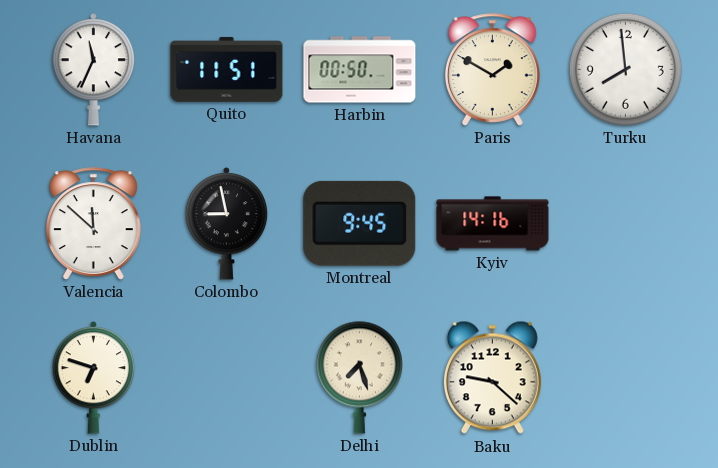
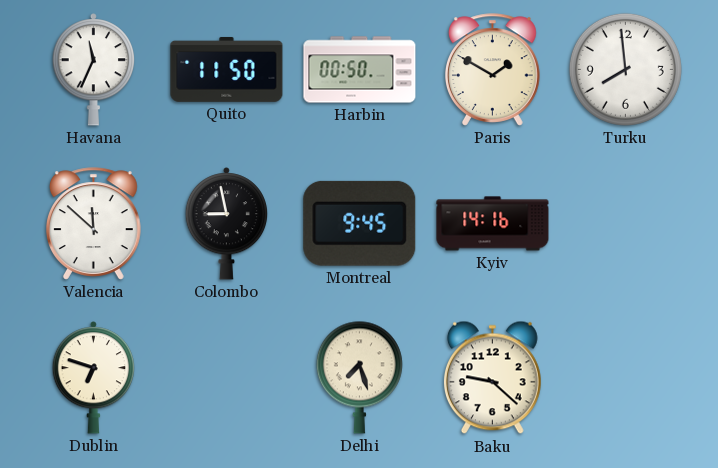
Quito: 11:51 -> 11:50
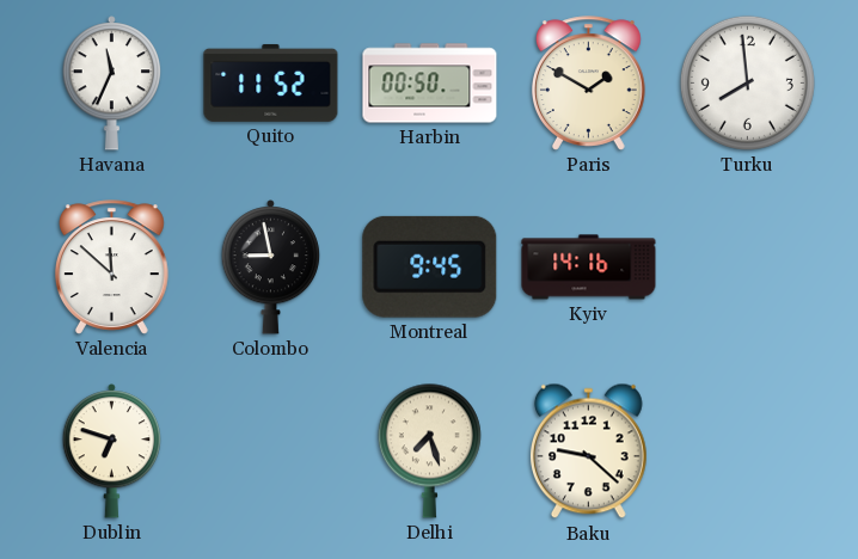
Quito: 11:50 -> 11:52
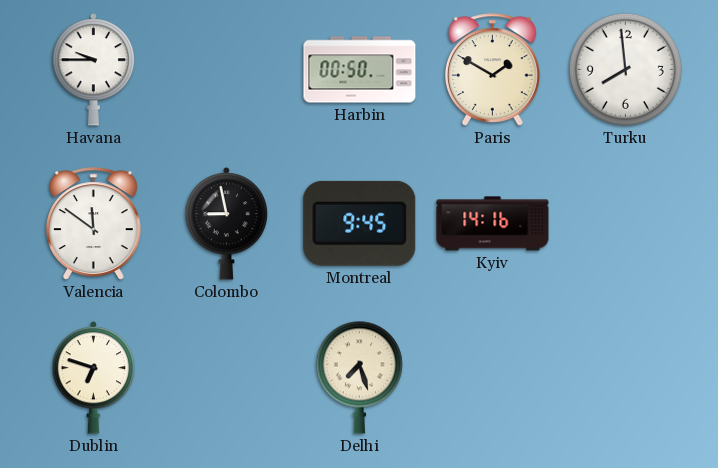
Havana: 11:34 -> 9:45
Quito: 11:52 -> none
Valencia: 11:52 -> 11:51
Baku: 9:22 -> none
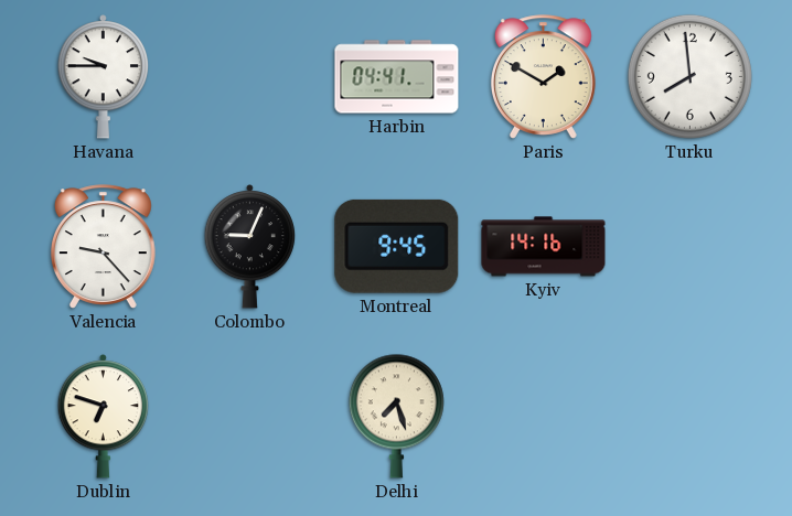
Harbin: 00:50 -> 04:41
Valencia: 11:51 -> 9:23
Colombo: 8:58 -> 9:04
